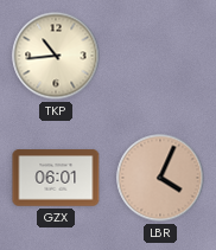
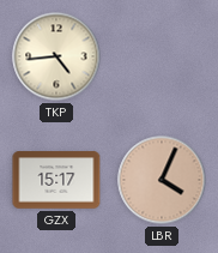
TKP: 10:44 -> 4:44
GZX: 06:01 -> 15:17
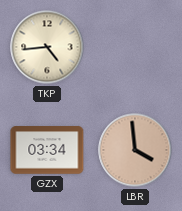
GZX: 15:17 -> 03:34
LBR: 4:04 -> 3:59
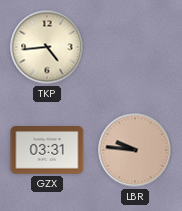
GZX: 03:34 -> 03:31
LBR: 3:59 -> 9:46
